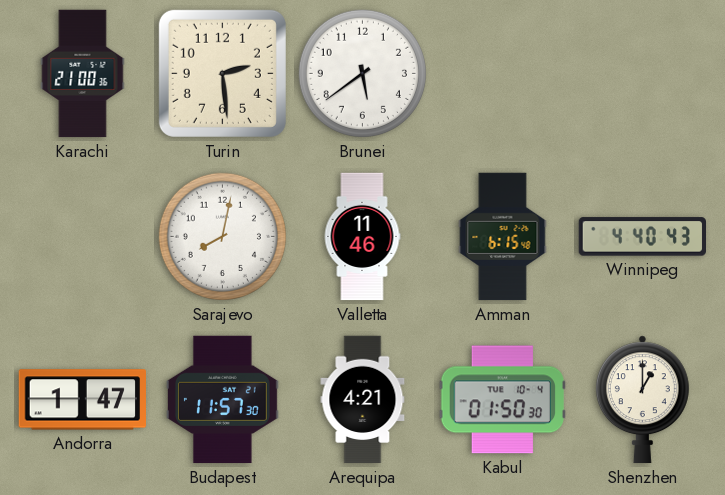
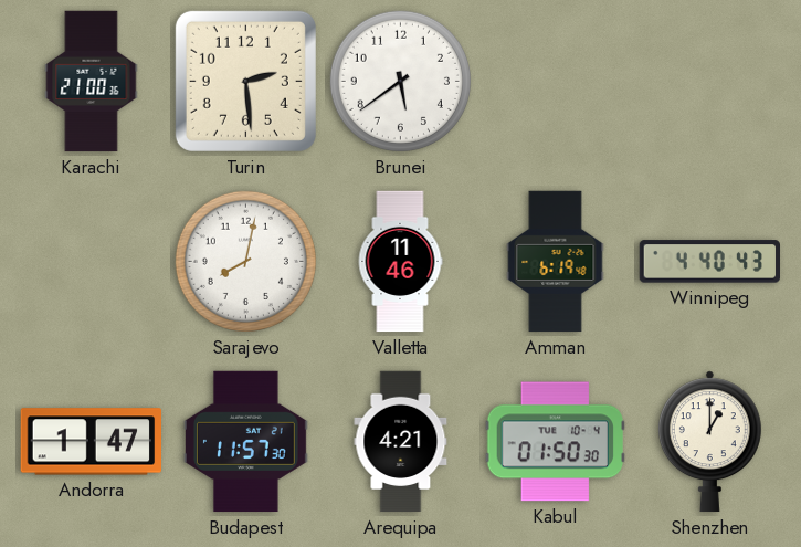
Amman: 6:15 -> 6:19
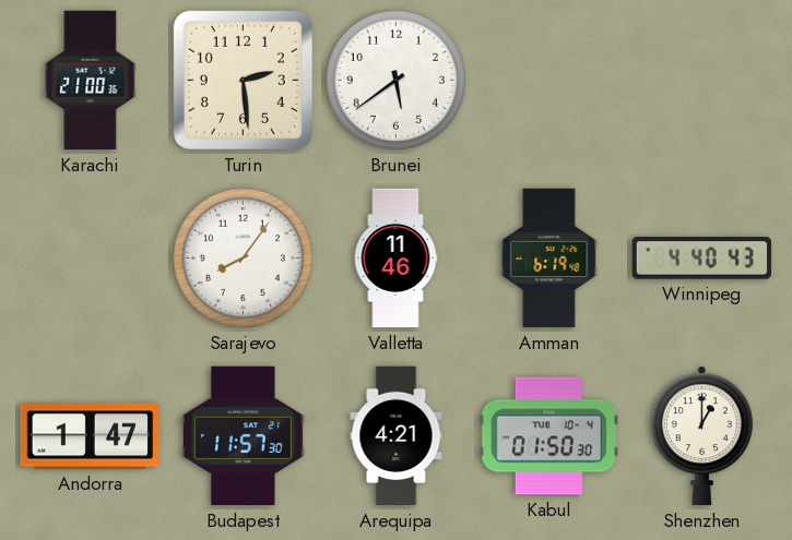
Sarajevo: 8:02 -> 8:06
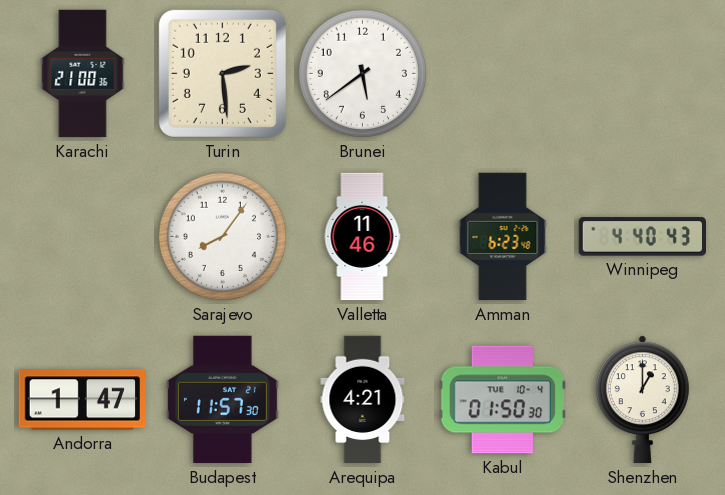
Amman: 6:19 -> 6:23
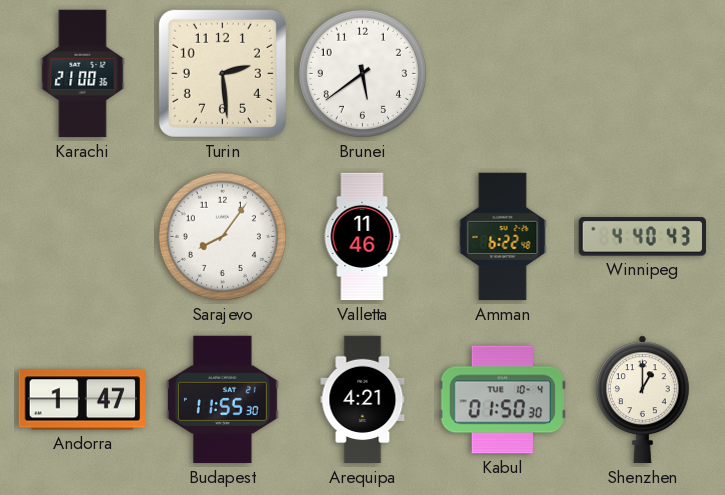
Amman: 6:23 -> 6:22
Budapest: 11:57 -> 11:55
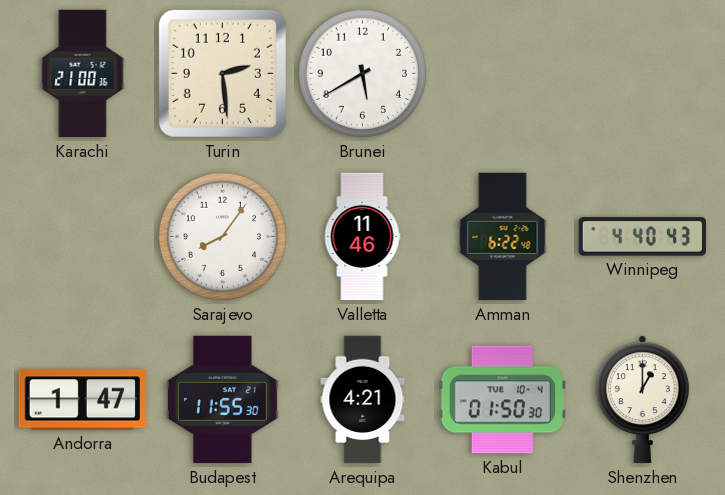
Brunei: 5:39 -> 5:40
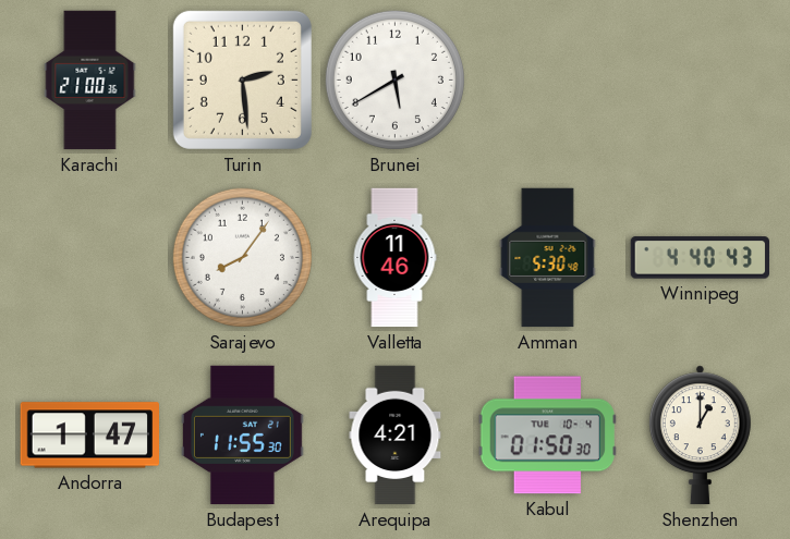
Amman: 6:22 -> 5:30
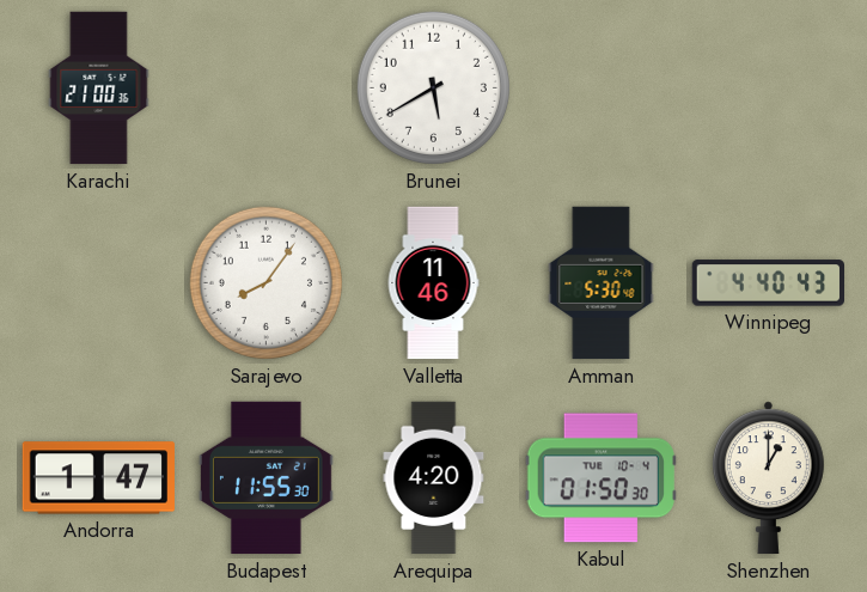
Turin: 2:29 -> none
Arequipa: 4:21 -> 4:20
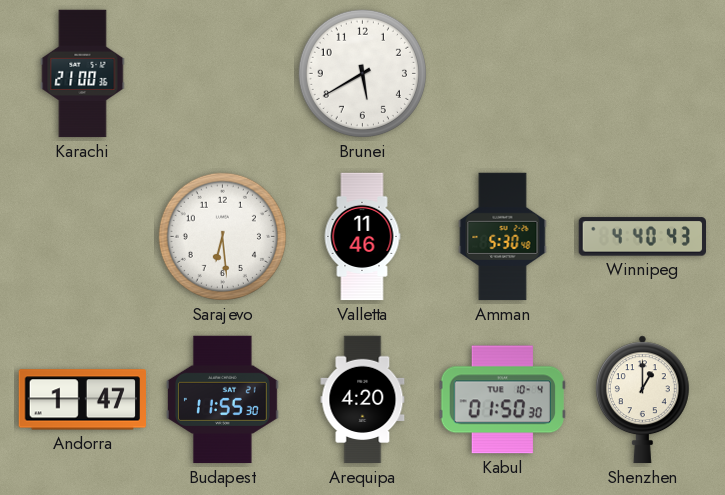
Sarajevo: 8:06 -> 6:29
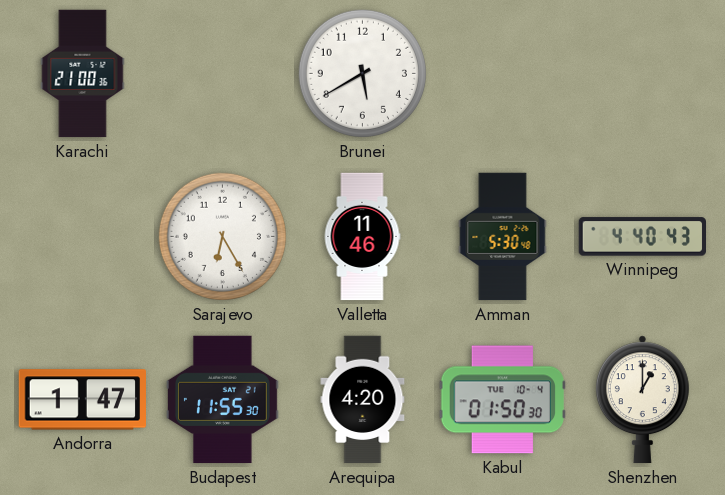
Sarajevo: 6:29 -> 6:25
